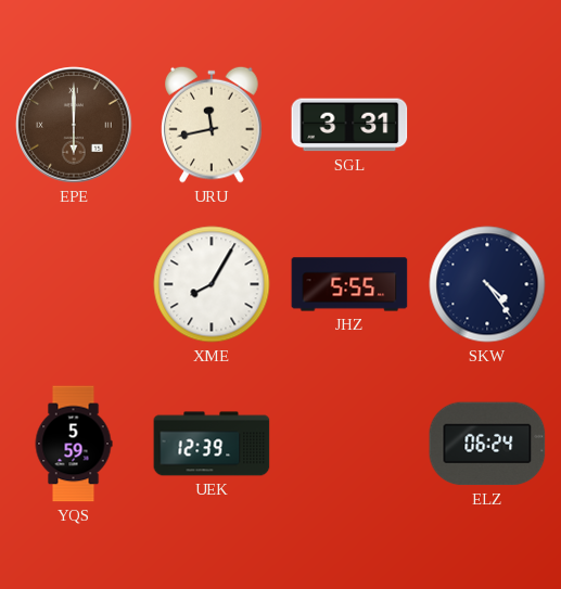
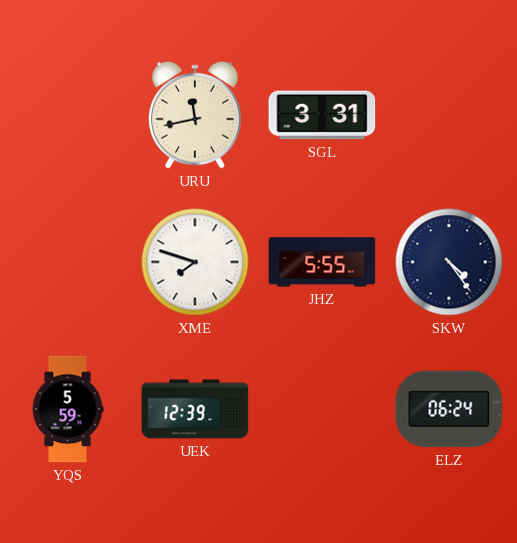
EPE: 6:00 -> none
XME: 8:05 -> 7:48
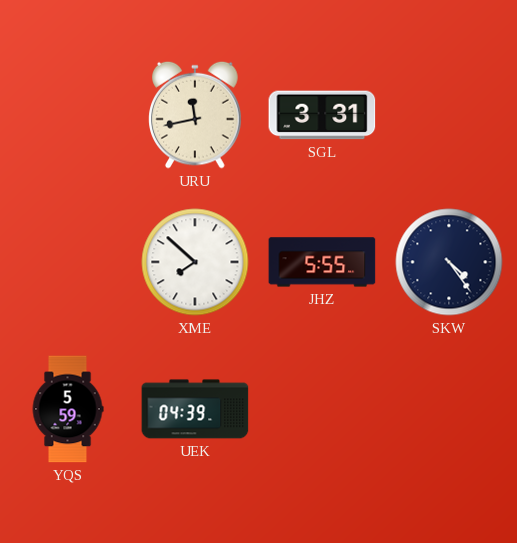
XME: 7:48 -> 7:52
UEK: 12:39 -> 04:39
ELZ: 06:24 -> none
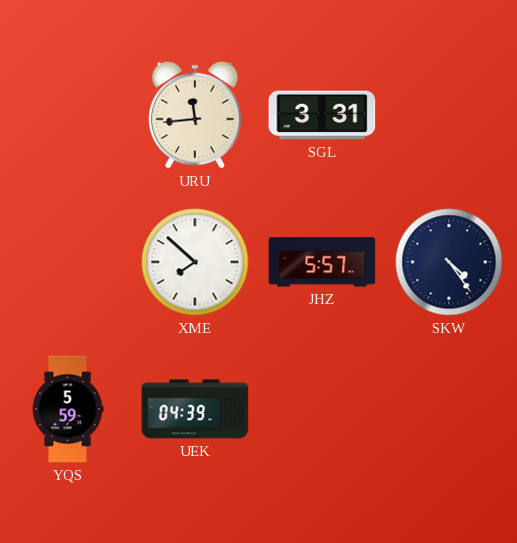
URU: 11:43 -> 11:44
JHZ: 5:55 -> 5:57
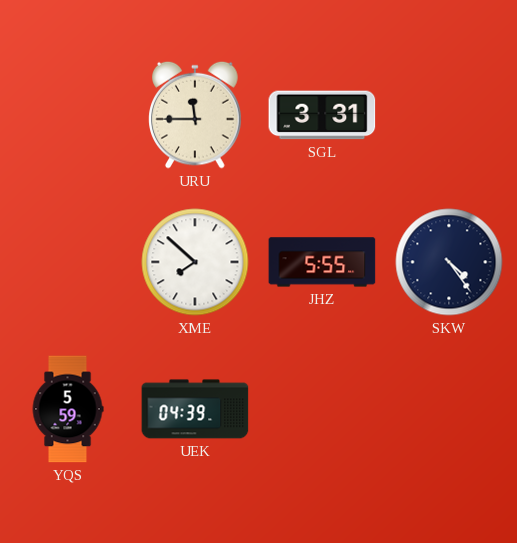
URU: 11:44 -> 11:45
JHZ: 5:57 -> 5:55
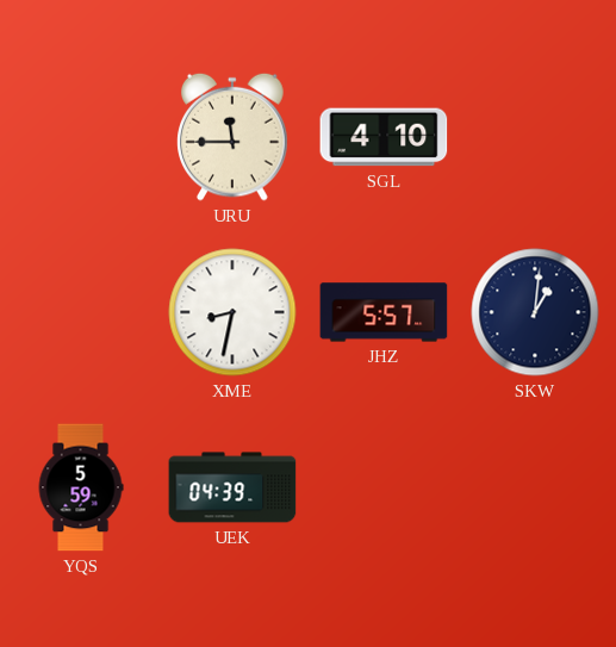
SGL: 3:31 -> 4:10
XME: 7:52 -> 8:32
JHZ: 5:55 -> 5:57
SKW: 4:24 -> 1:01
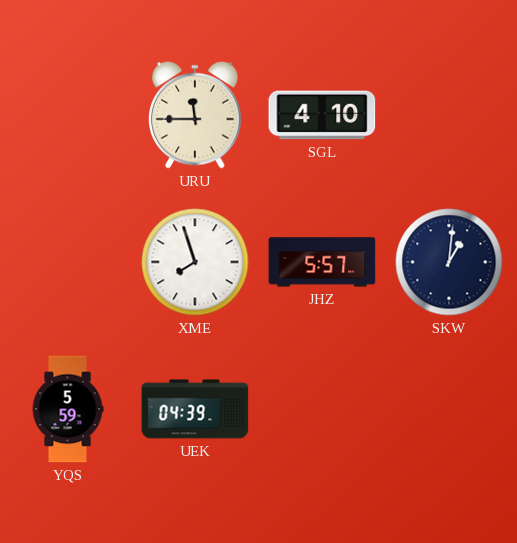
XME: 8:32 -> 7:57
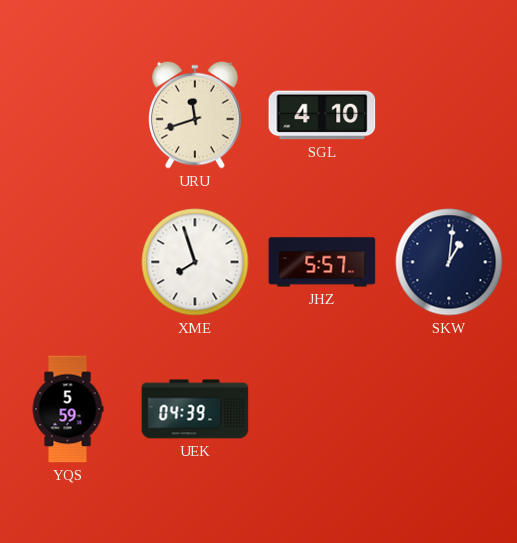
URU: 11:45 -> 11:42
